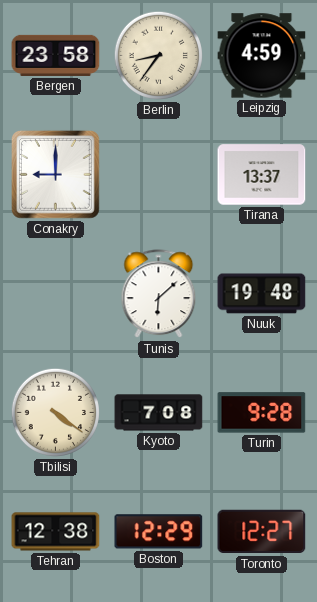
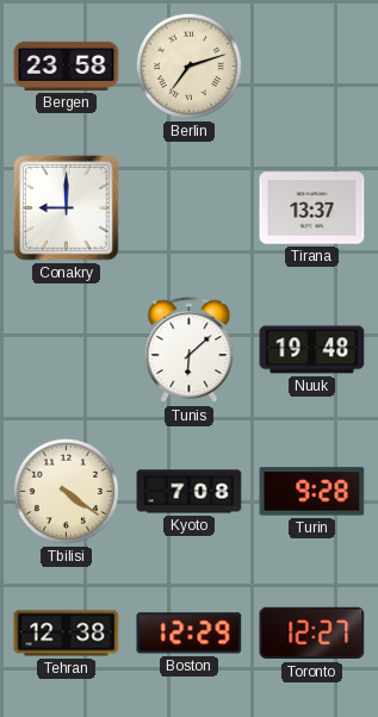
Berlin: 8:36 -> 7:12
Leipzig: 4:59 -> none
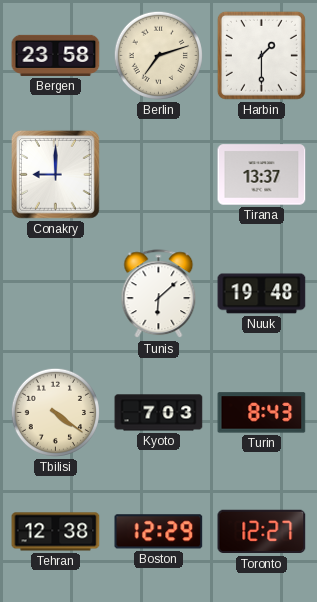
Harbin: none -> 1:30
Kyoto: 7:08 -> 7:03
Turin: 9:28 -> 8:43
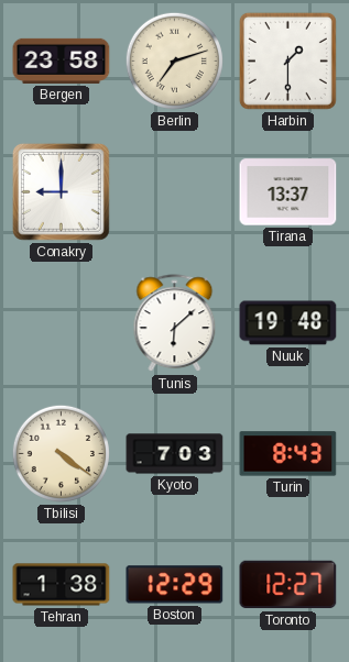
Tehran: 12:38 -> 1:38
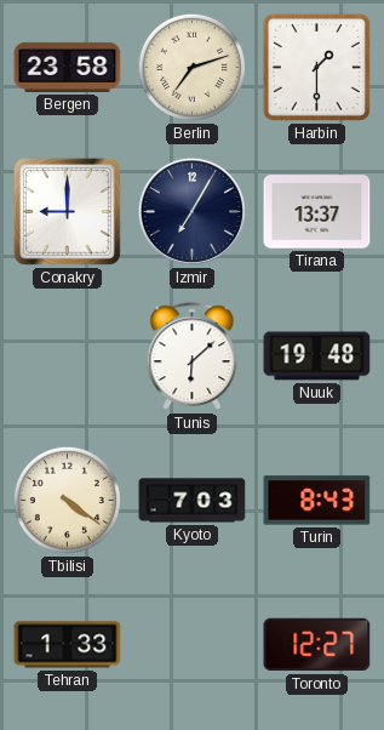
Izmir: none -> 7:05
Tehran: 1:38 -> 1:33
Boston: 12:29 -> none
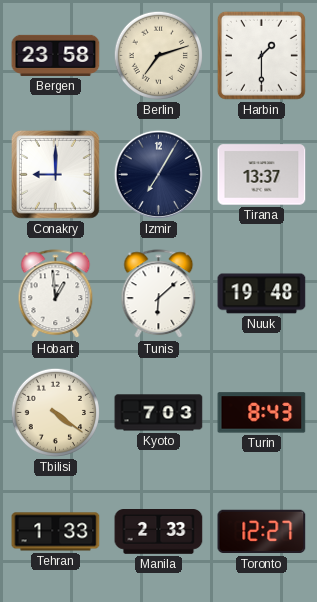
Hobart: none -> 12:59
Manila: none -> 2:33
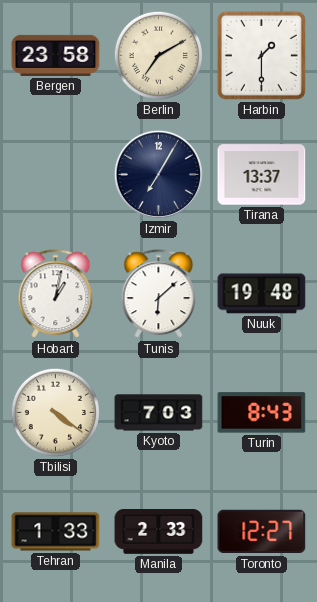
Berlin: 7:12 -> 7:10
Conakry: 9:00 -> none
Hobart: 12:59 -> 1:02
